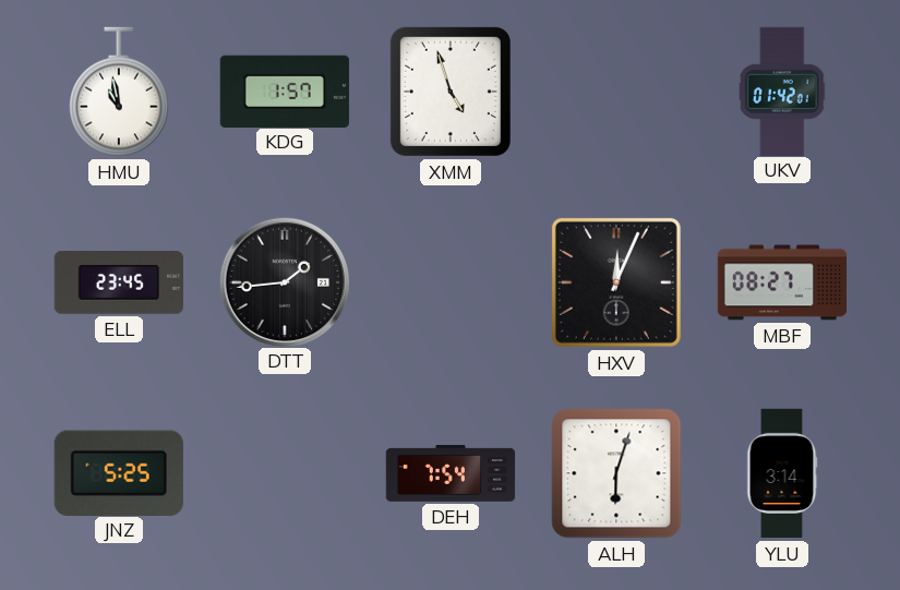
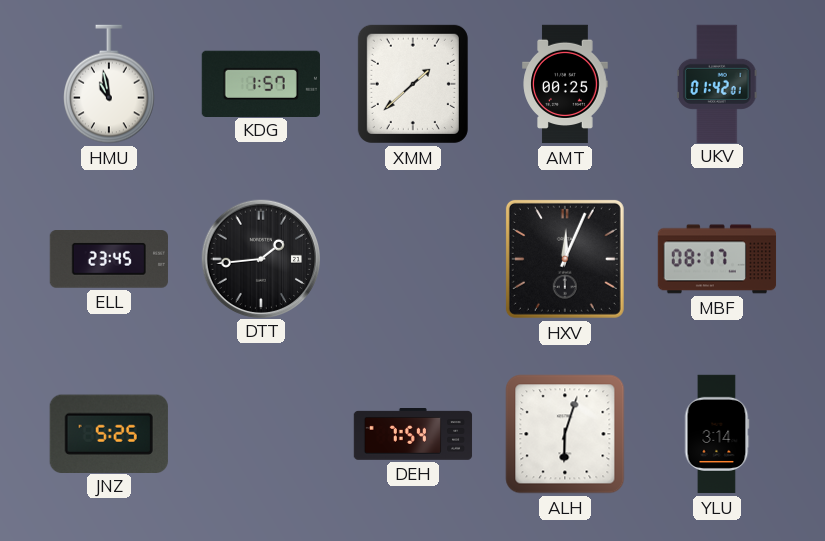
XMM: 4:57 -> 1:38
AMT: none -> 00:25
MBF: 08:27 -> 08:17
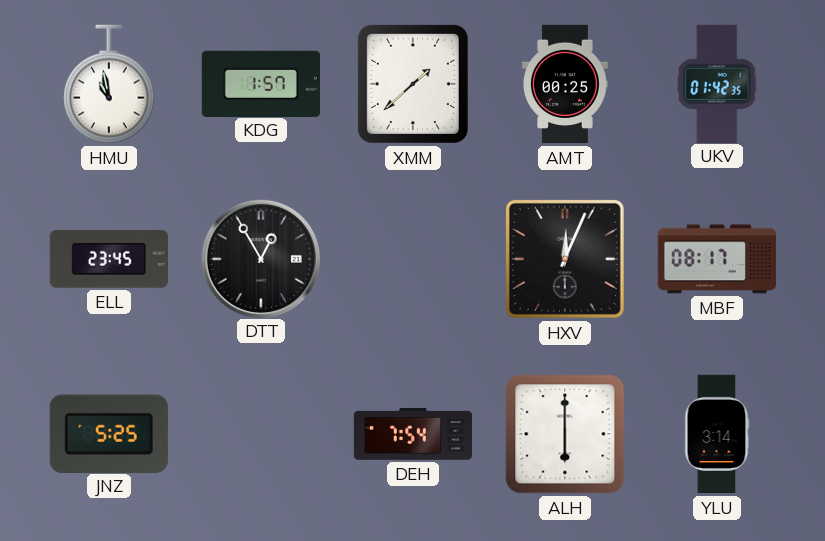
UKV: 01:42:01 -> 01:42:35
DTT: 1:44 -> 12:55
ALH: 6:03 -> 6:00
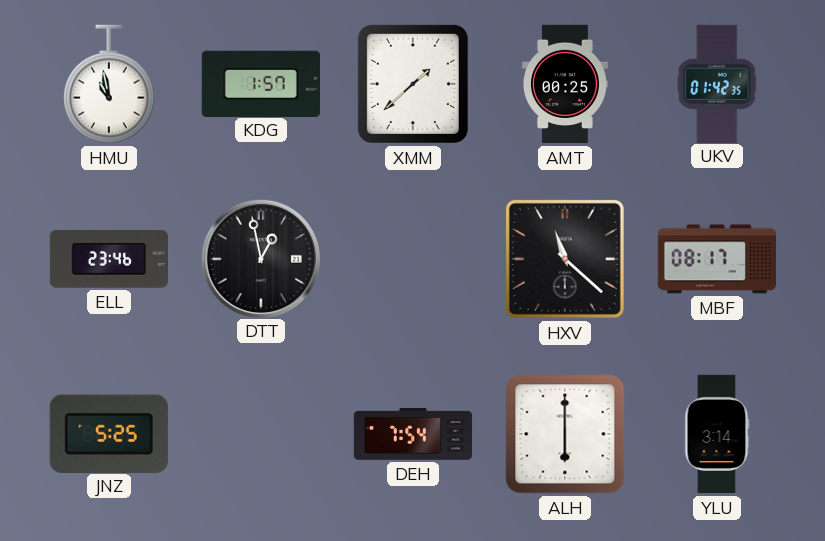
ELL: 23:45 -> 23:46
DTT: 12:55 -> 12:58
HXV: 12:04 -> 11:22
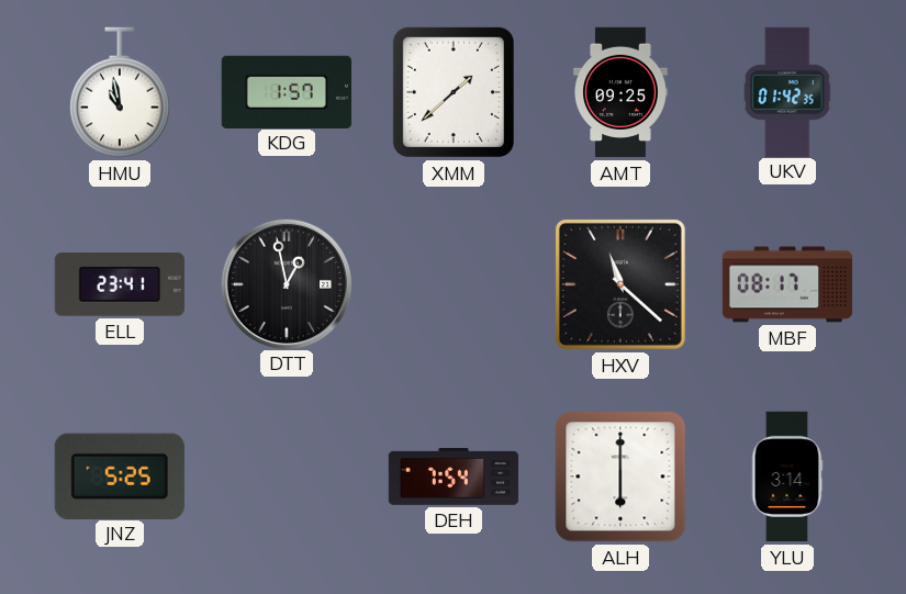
AMT: 00:25 -> 09:25
ELL: 23:46 -> 23:41
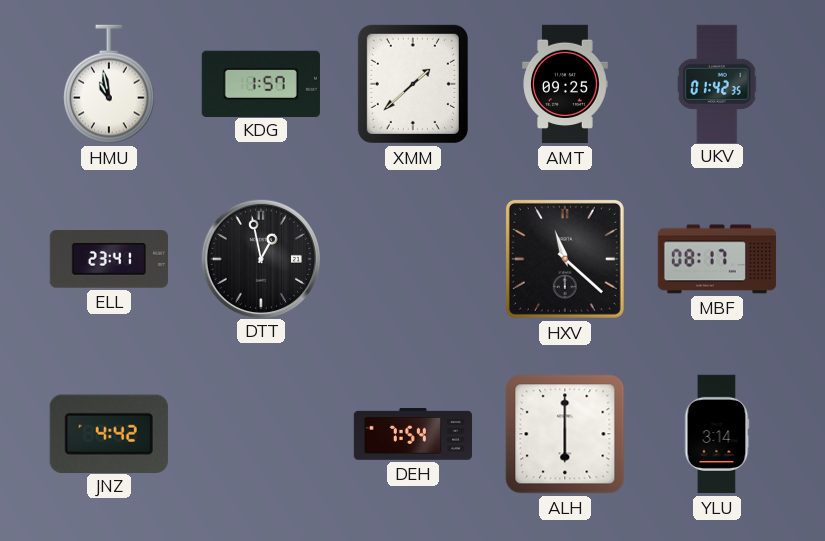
JNZ: 5:25 -> 4:42
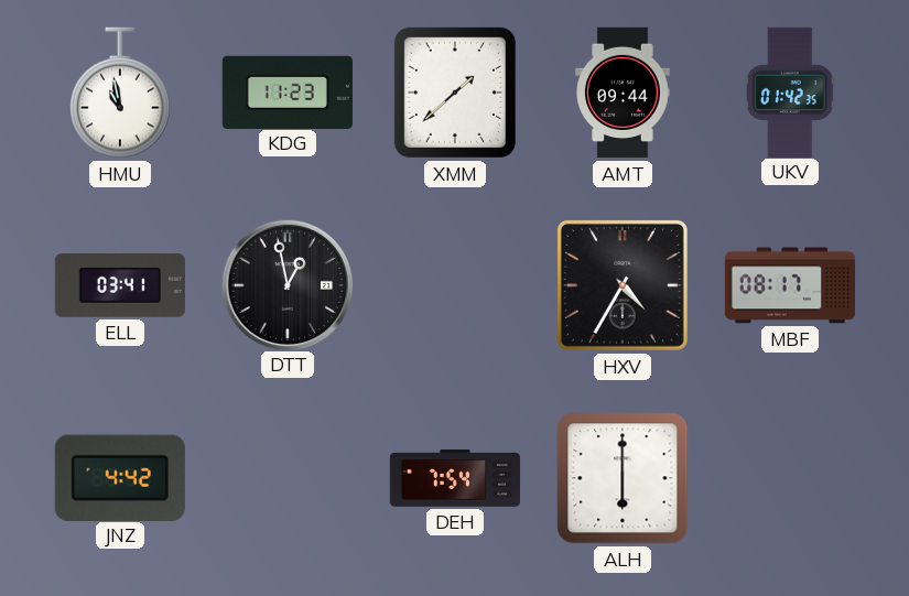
KDG: 1:57 -> 11:23
AMT: 09:25 -> 09:44
ELL: 23:41 -> 03:41
HXV: 11:22 -> 4:35
YLU: 3:14 -> none
